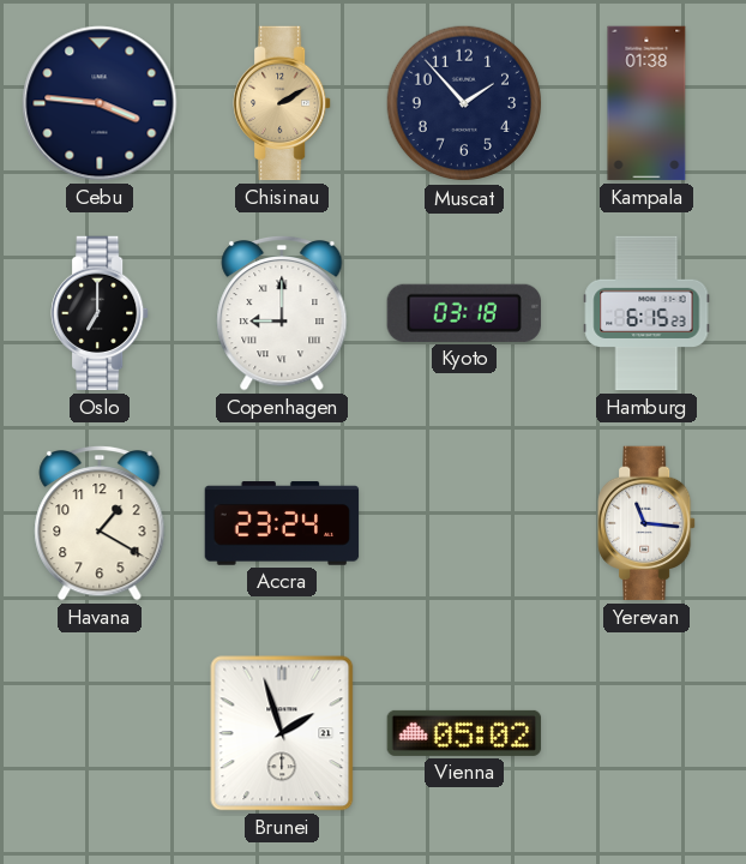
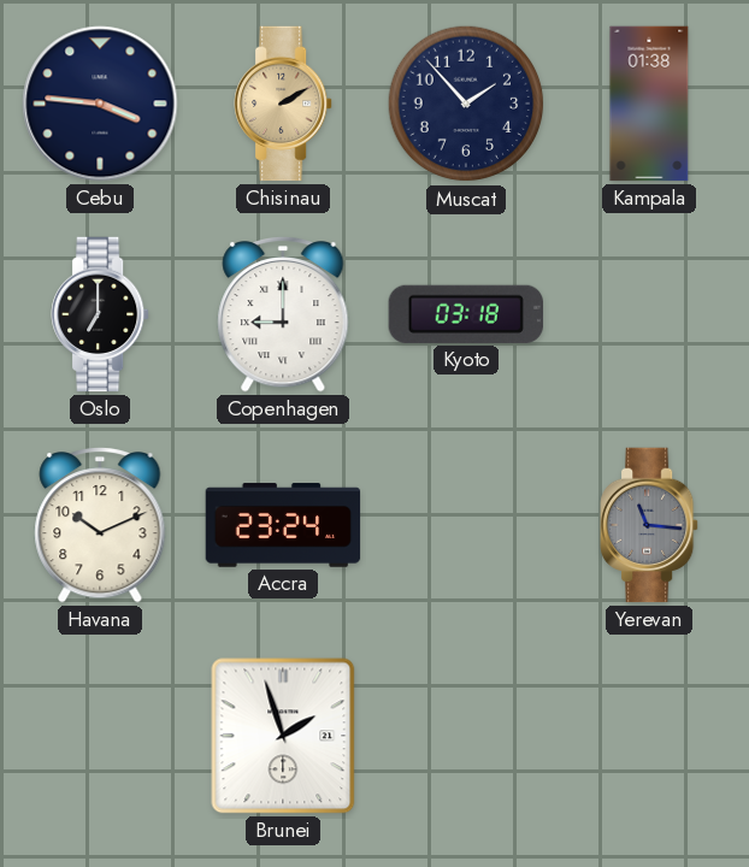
Hamburg: 6:15 -> none
Havana: 1:20 -> 10:11
Yerevan dial: white -> grey
Vienna: 05:02 -> none
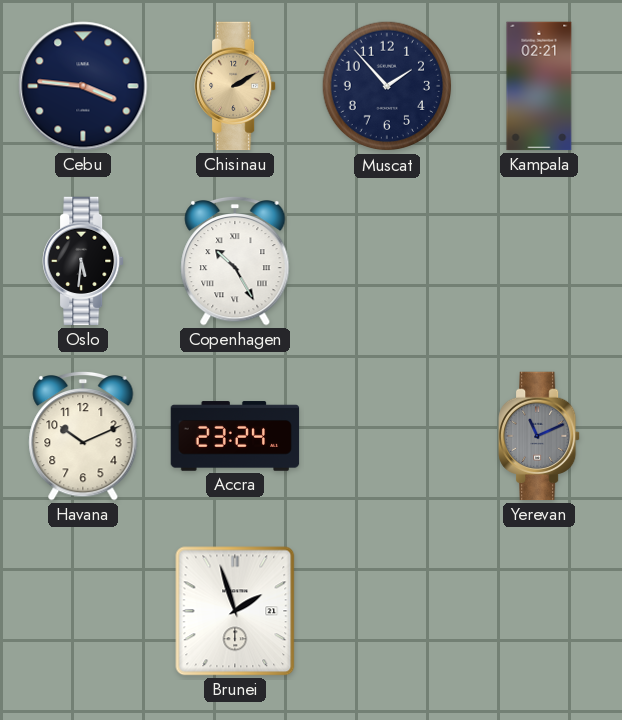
Kampala: 01:38 -> 02:21
Oslo: 7:00 -> 5:31
Copenhagen: 9:00 -> 10:25
Kyoto: 03:18 -> none
Yerevan: 11:16 -> 11:11
